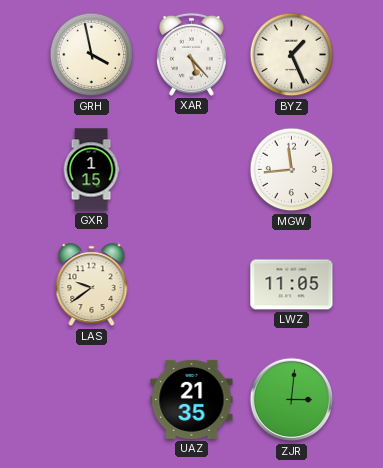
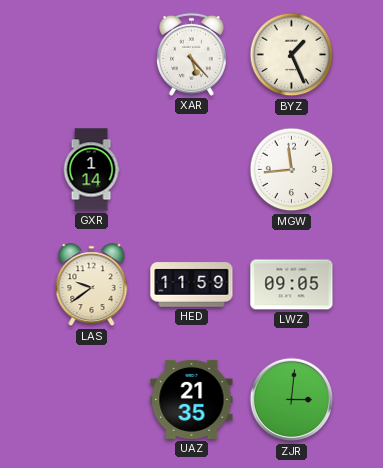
GRH: 3:58 -> none
GXR: 1:15 -> 1:14
HED: none -> 11:59
LWZ: 11:05 -> 09:05
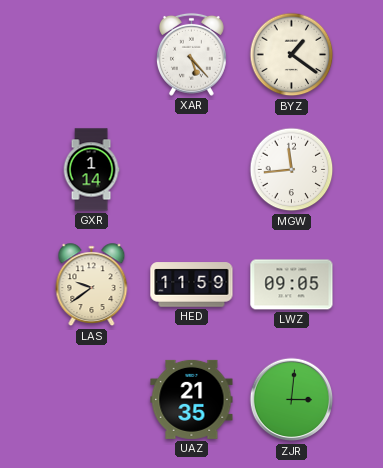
BYZ: 1:26 -> 1:21
